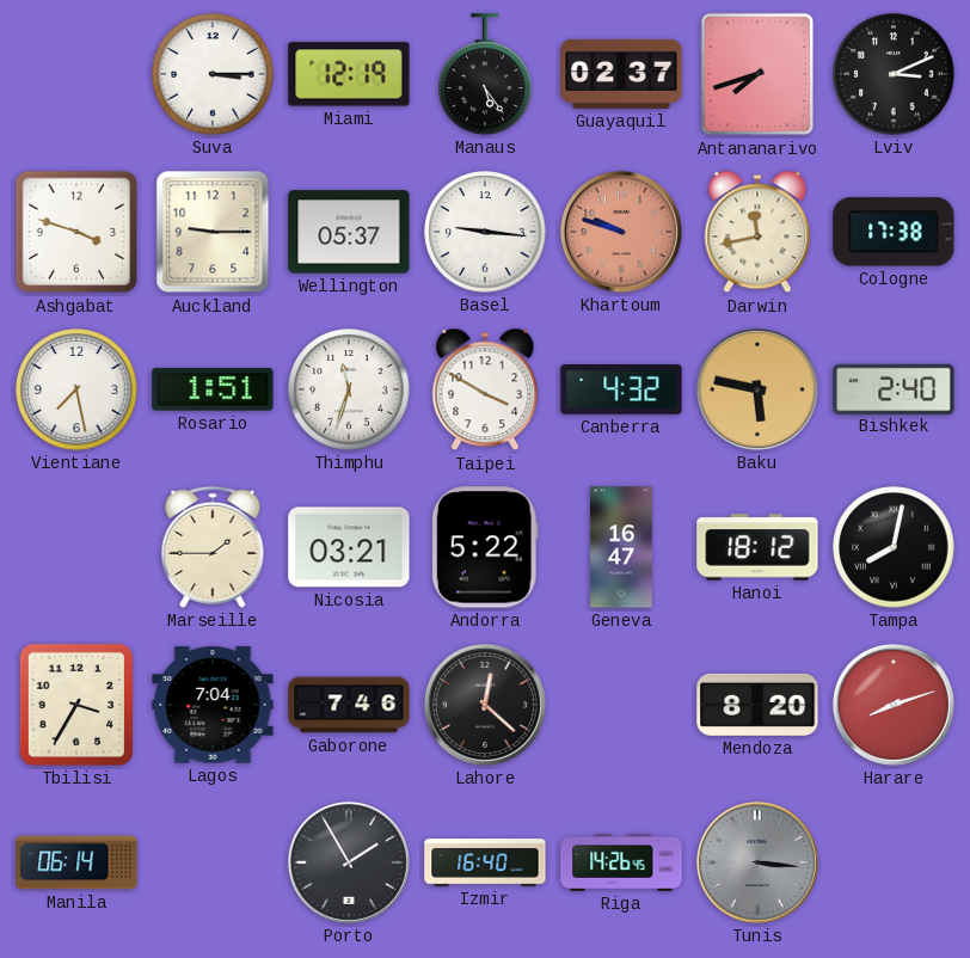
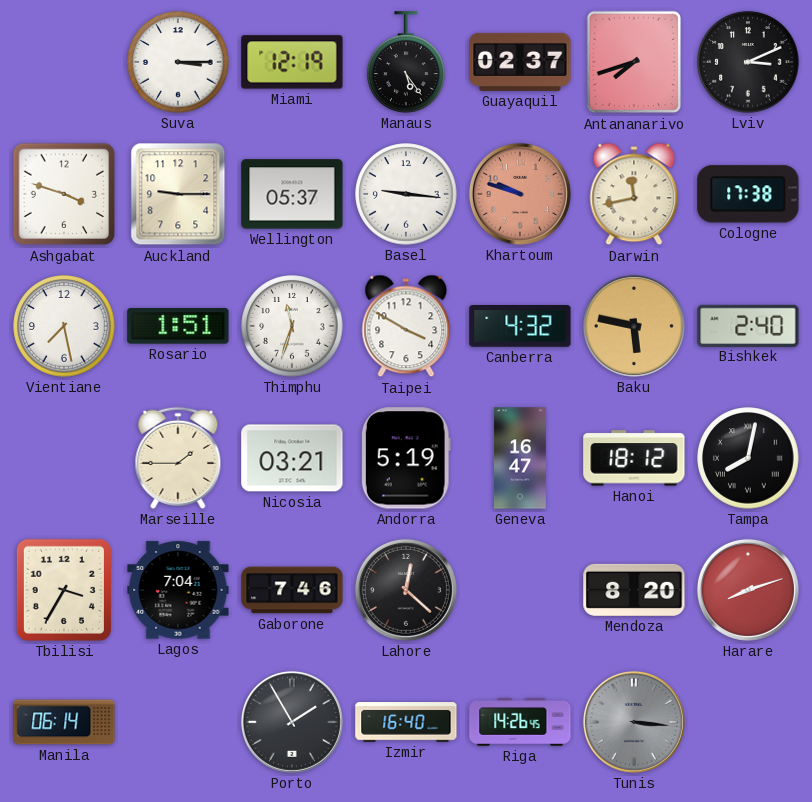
Andorra: 5:22 -> 5:19
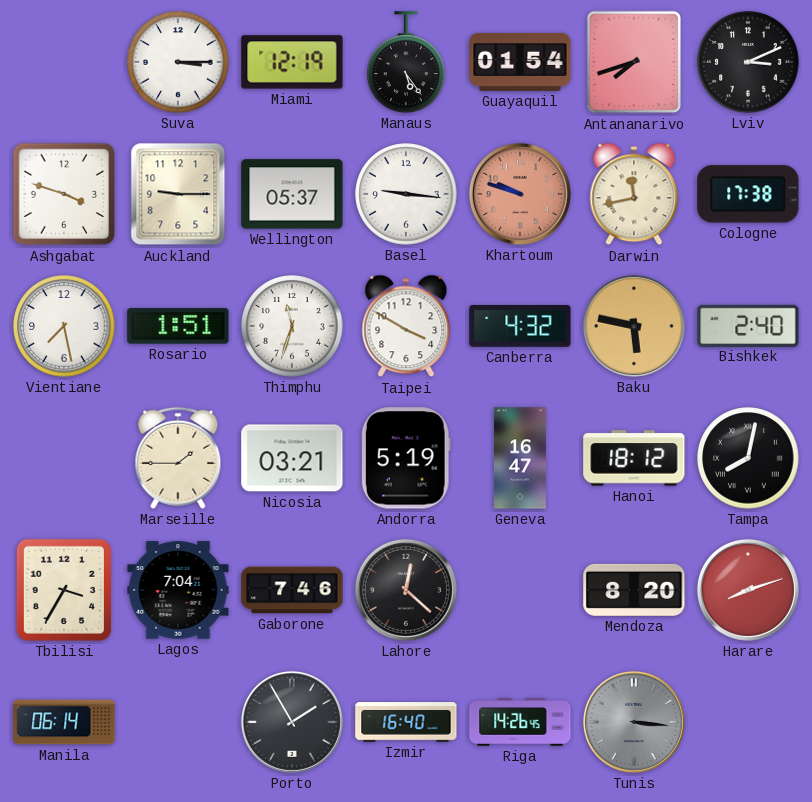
Guayaquil: 02:37 -> 01:54
